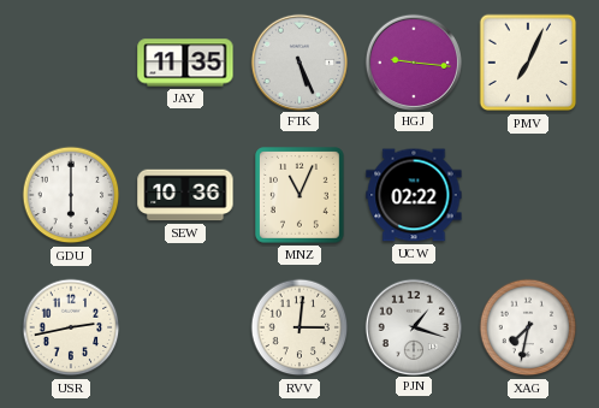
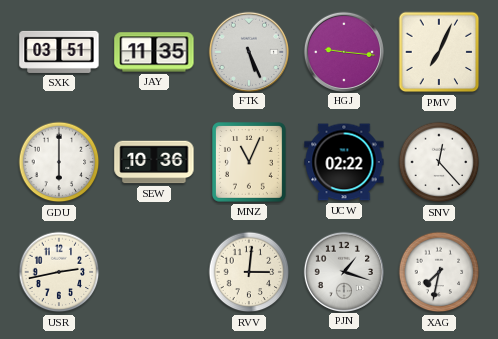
SXK: none -> 03:51
SNV: none -> 12:23
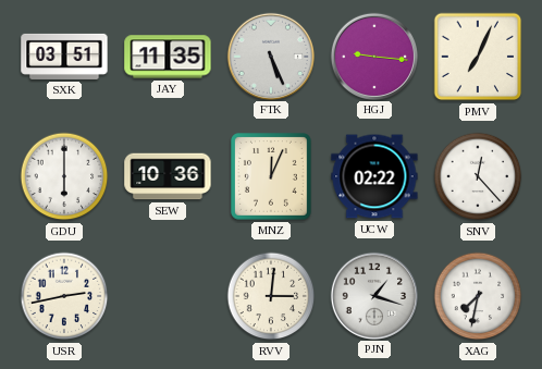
MNZ: 11:04 -> 12:04
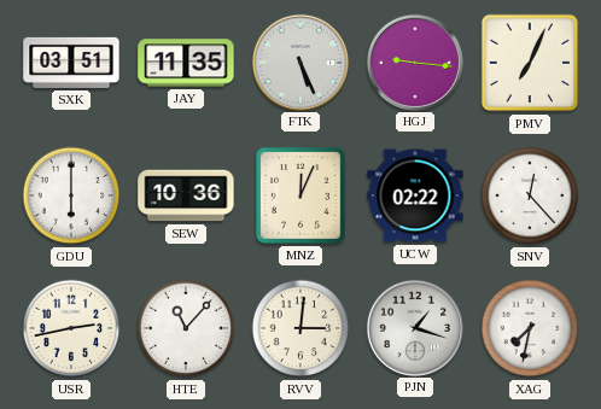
HTE: none -> 11:07
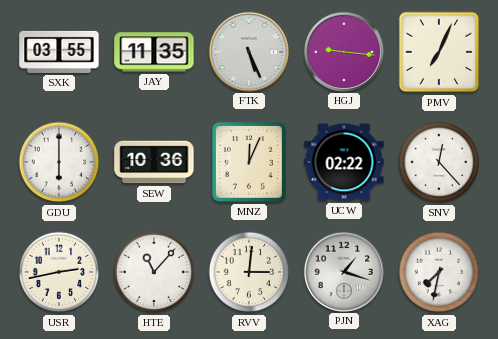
SXK: 03:51 -> 03:55
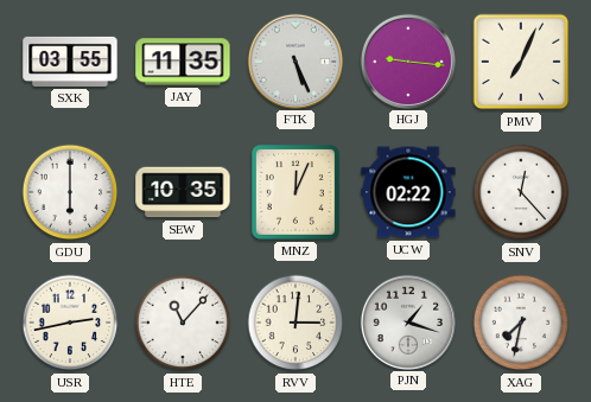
SEW: 10:36 -> 10:35
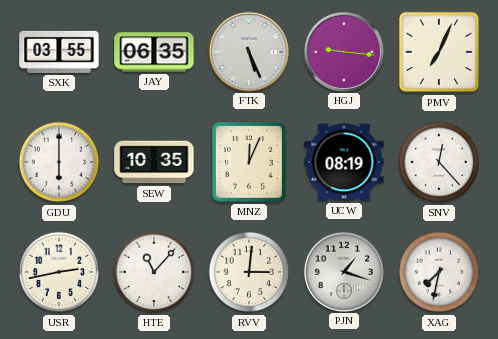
JAY: 11:35 -> 06:35
UCW: 02:22 -> 08:19
